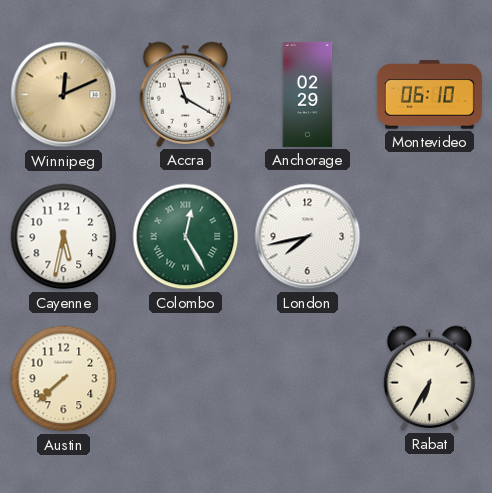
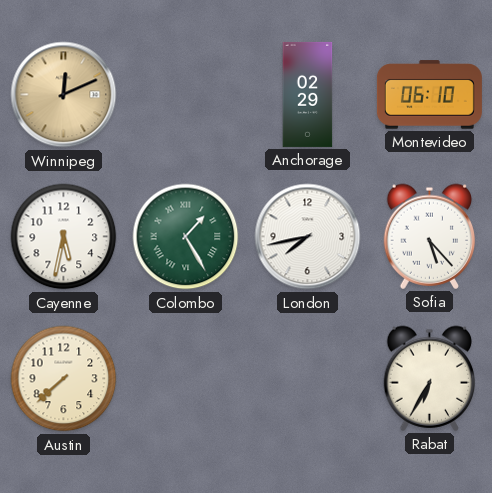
Accra: 11:20 -> none
Colombo: 12:25 -> 1:25
Sofia: none -> 5:23
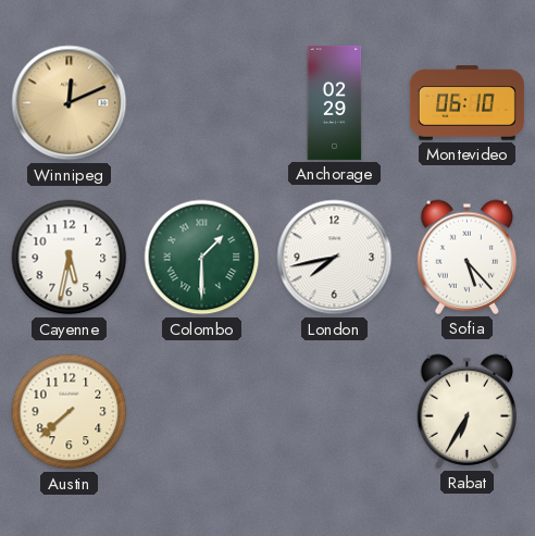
Colombo: 1:25 -> 1:30
